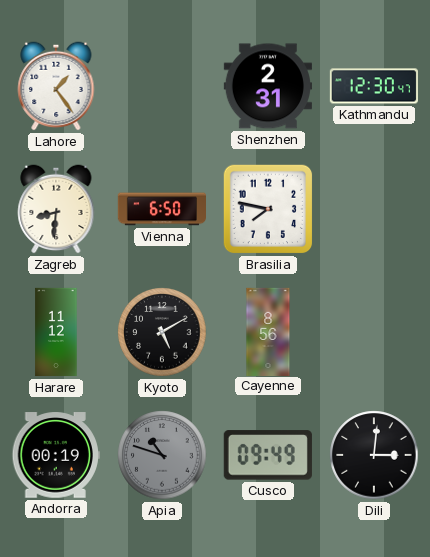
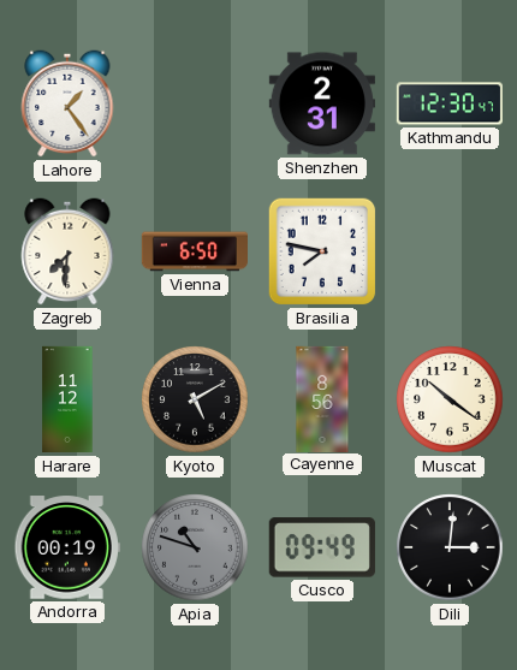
Zagreb: 8:31 -> 7:31
Muscat: none -> 10:21
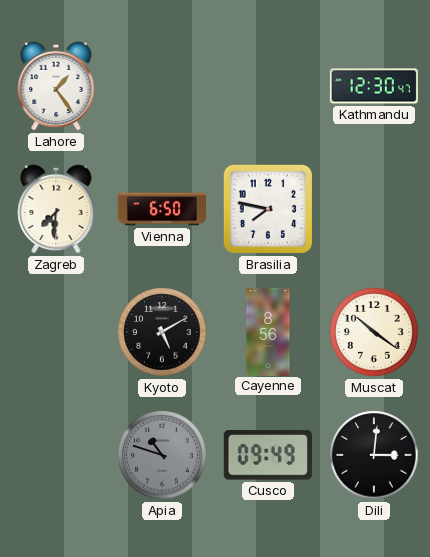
Shenzhen: 2:31 -> none
Harare: 11:12 -> none
Andorra: 00:19 -> none
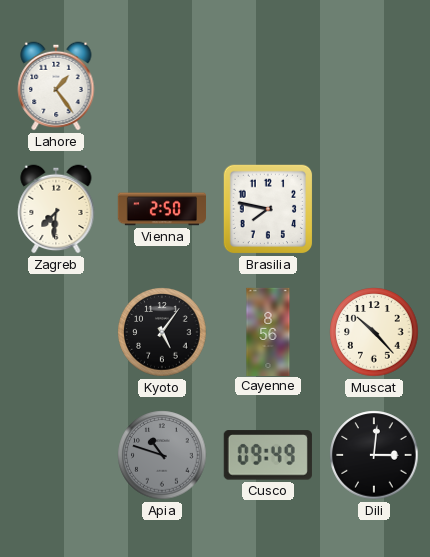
Kathmandu: 12:30 -> none
Vienna: 6:50 -> 2:50
Kyoto: 5:10 -> 5:06
Muscat: 10:21 -> 10:23
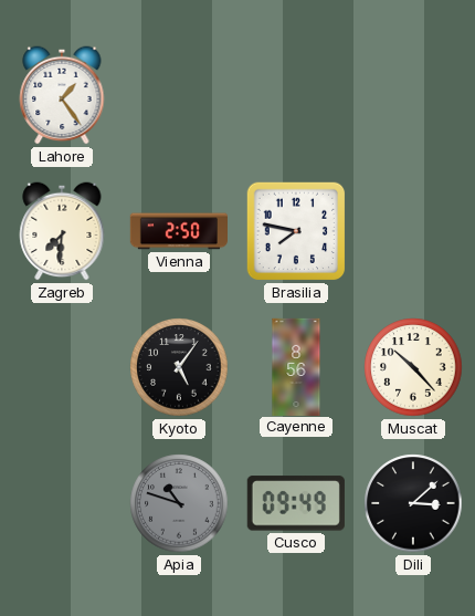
Dili: 3:01 -> 3:08
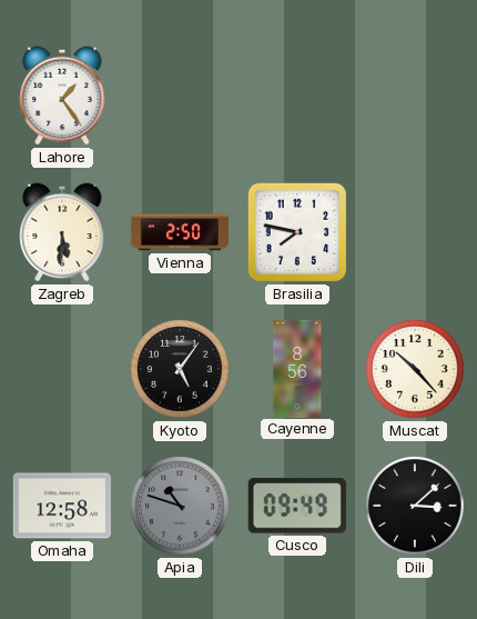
Zagreb: 7:31 -> 5:31
Omaha: none -> 12:58
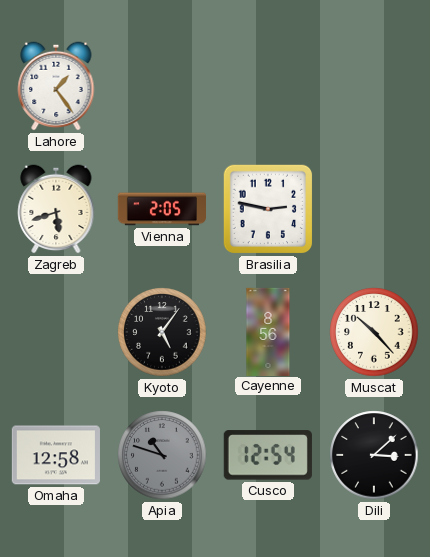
Zagreb: 5:31 -> 5:42
Vienna: 2:50 -> 2:05
Brasilia: 7:47 -> 2:47
Cusco: 09:49 -> 12:54
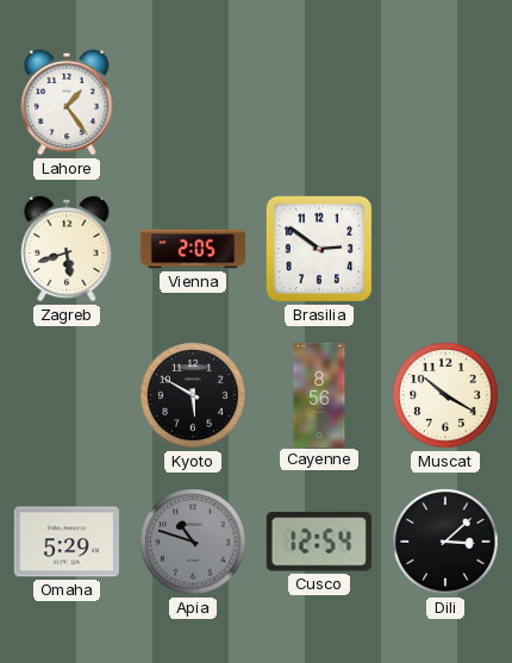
Brasilia: 2:47 -> 2:51
Kyoto: 5:06 -> 5:50
Muscat: 10:23 -> 10:20
Omaha: 12:58 -> 5:29
